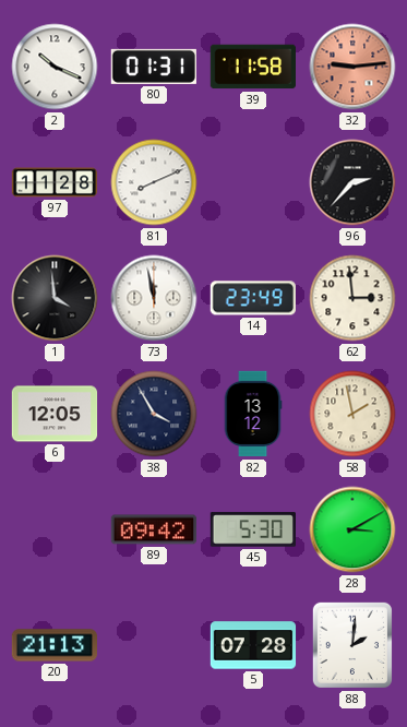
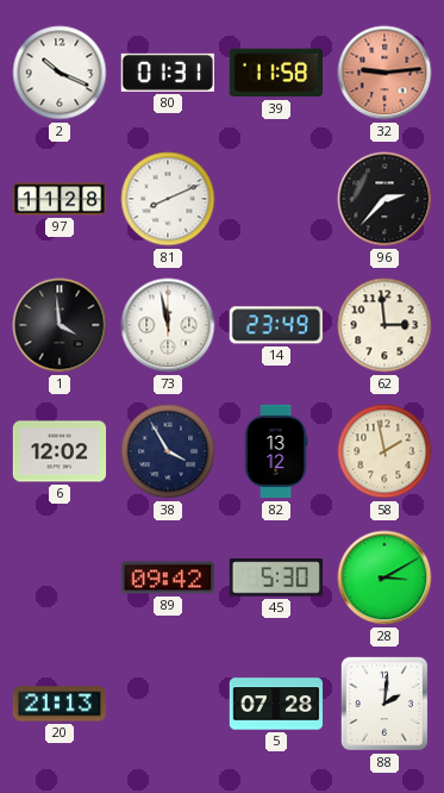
6: 12:05 -> 12:02
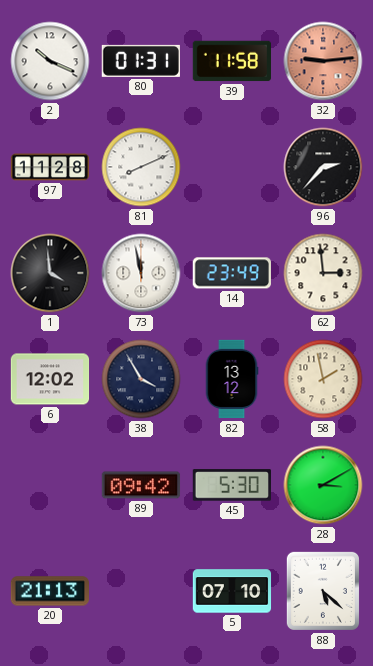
5: 07:28 -> 07:10
88: 2:01 -> 5:22
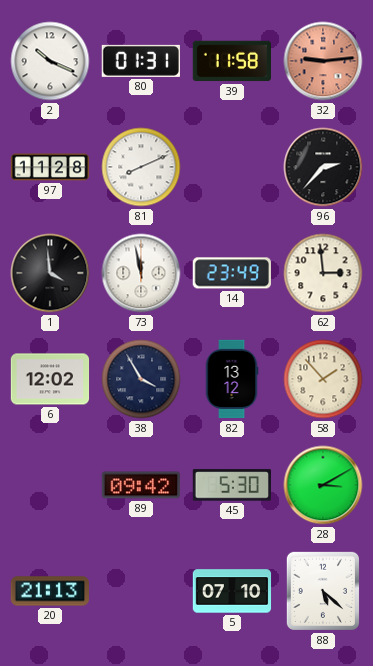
58: 1:58 -> 1:53
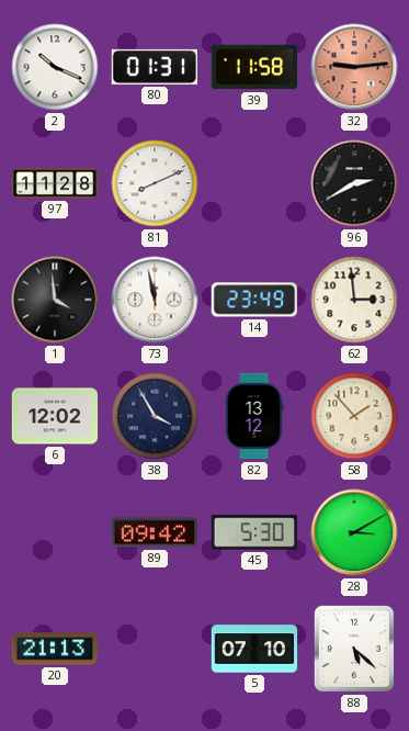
96: 2:37 -> 2:40
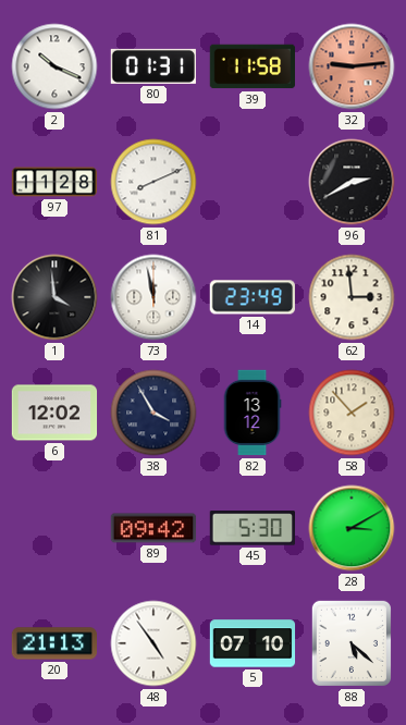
48: none -> 4:54
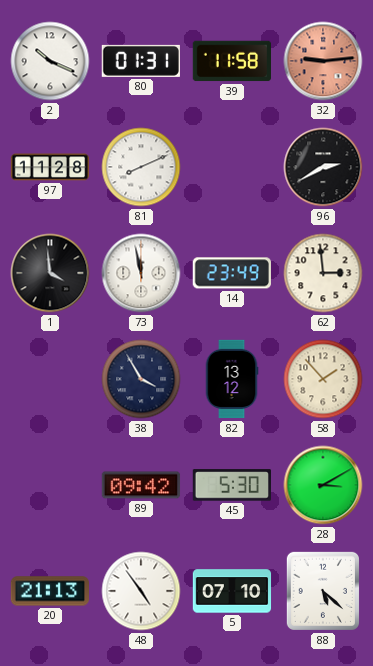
6: 12:02 -> none
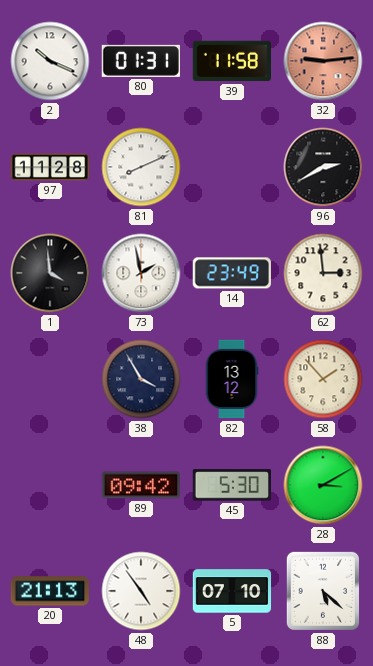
73: 11:58 -> 1:58
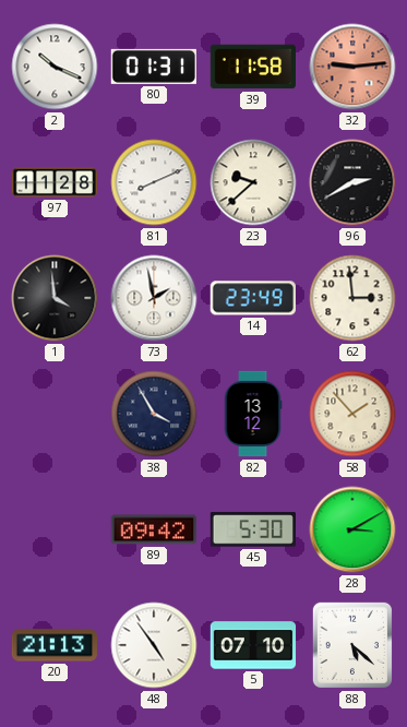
23: none -> 9:38
